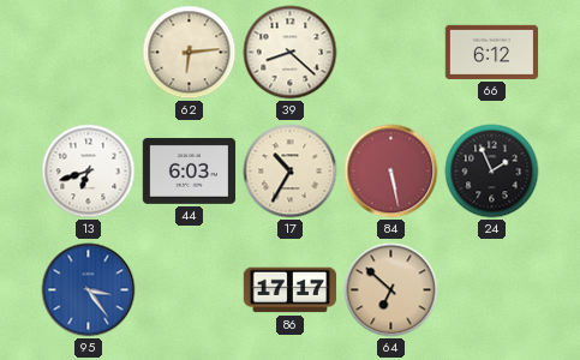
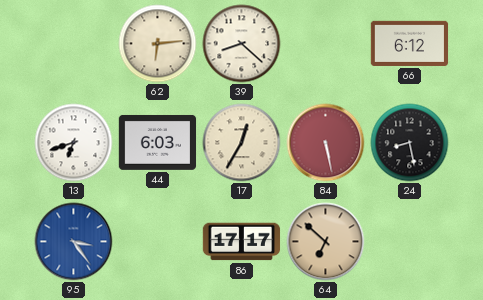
17: 10:35 -> 12:35
24: 1:56 -> 8:28
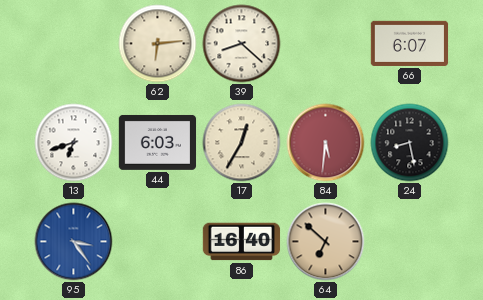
66: 6:12 -> 6:07
84: 5:28 -> 5:31
86: 17:17 -> 16:40
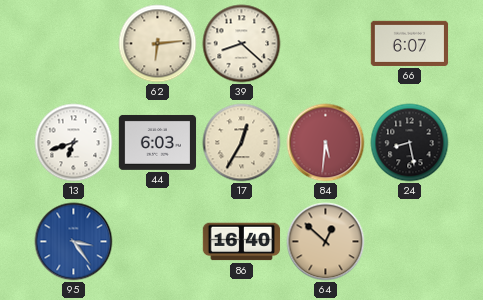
64: 6:52 -> 12:52
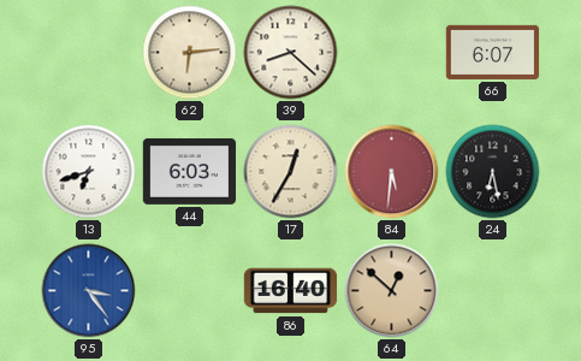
24: 8:28 -> 6:28
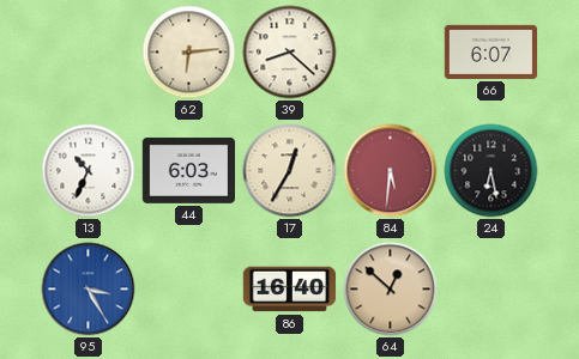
13: 6:42 -> 10:34
95: 3:24 -> 3:25
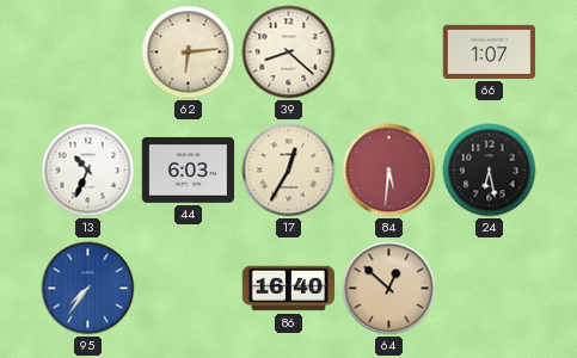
66: 6:07 -> 1:07
95: 3:25 -> 7:36
